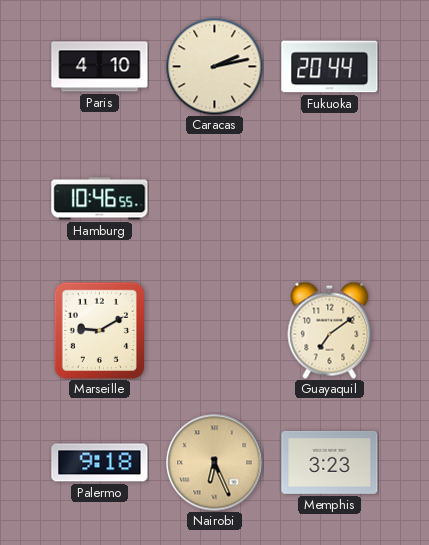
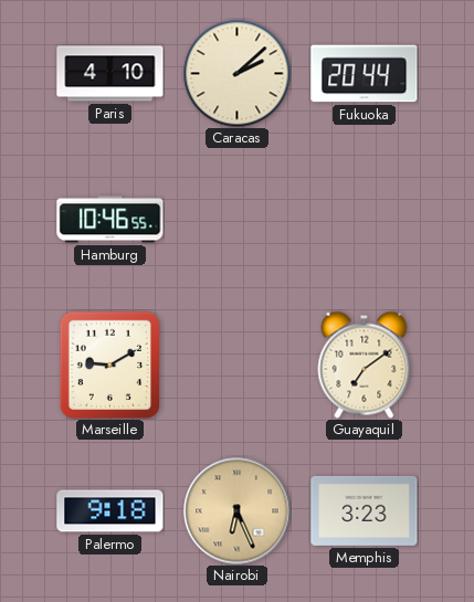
Caracas: 2:13 -> 2:08
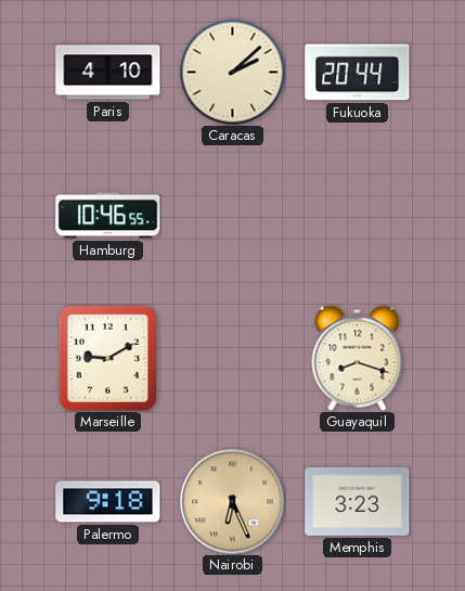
Guayaquil: 7:09 -> 8:18
